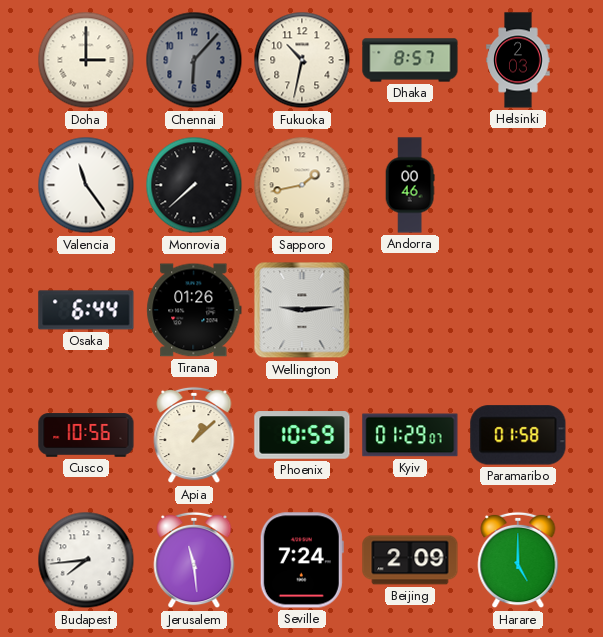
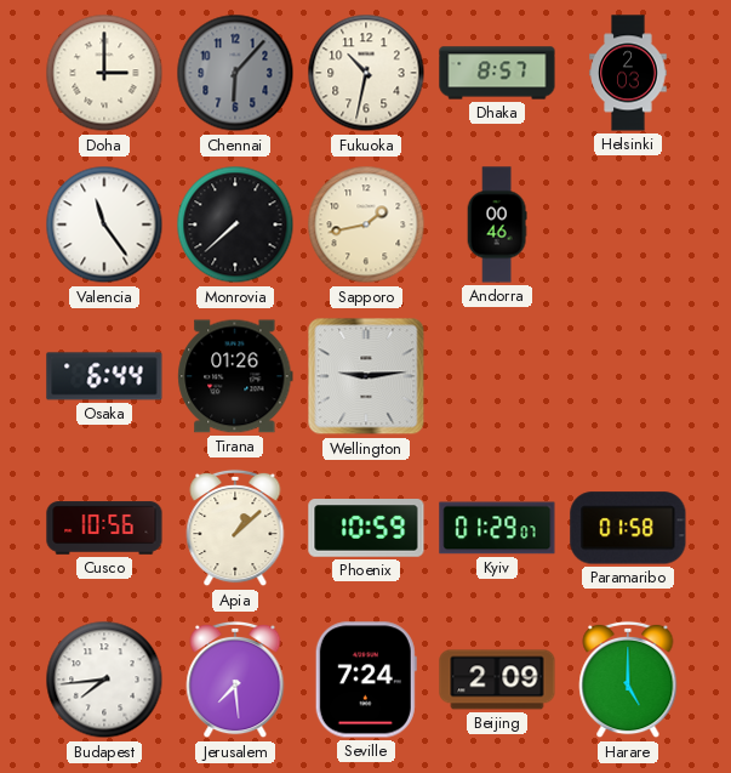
Jerusalem: 11:29 -> 7:29
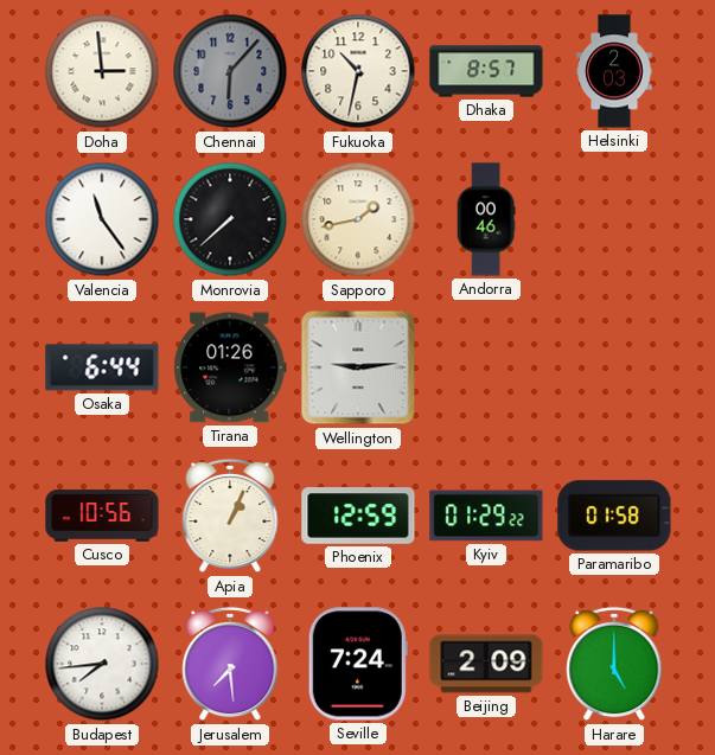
Doha: 3:00 -> 2:59
Apia: 1:08 -> 1:04
Phoenix: 10:59 -> 12:59
Kyiv: 01:29:07 -> 01:29:22
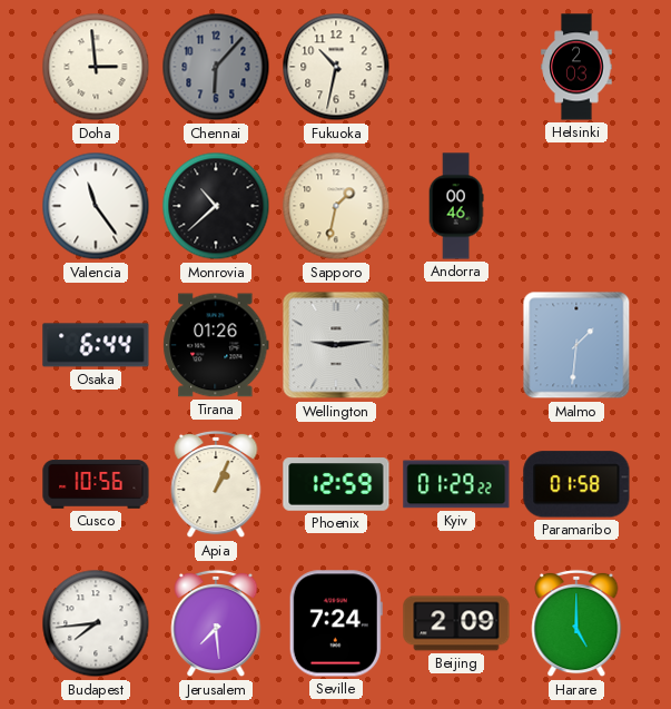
Dhaka: 8:57 -> none
Monrovia: 7:38 -> 10:38
Sapporo: 1:43 -> 1:32
Malmo: none -> 1:31
